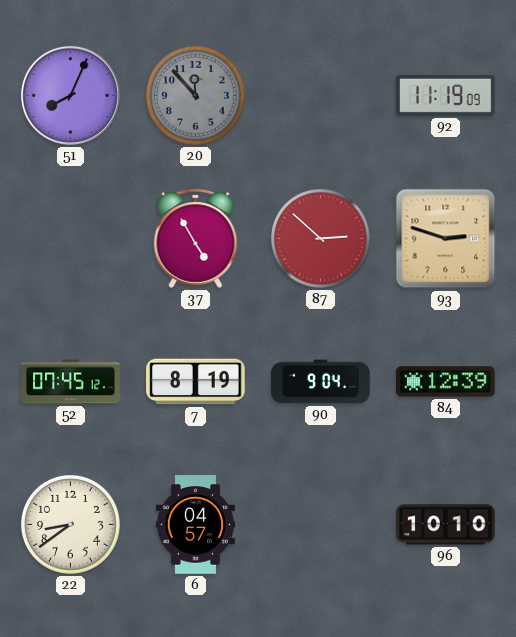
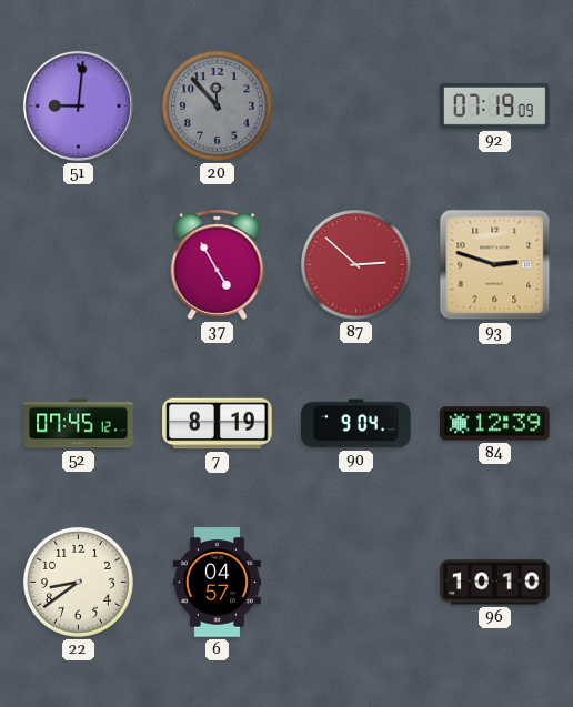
51: 8:04 -> 9:01
92: 11:19 -> 07:19
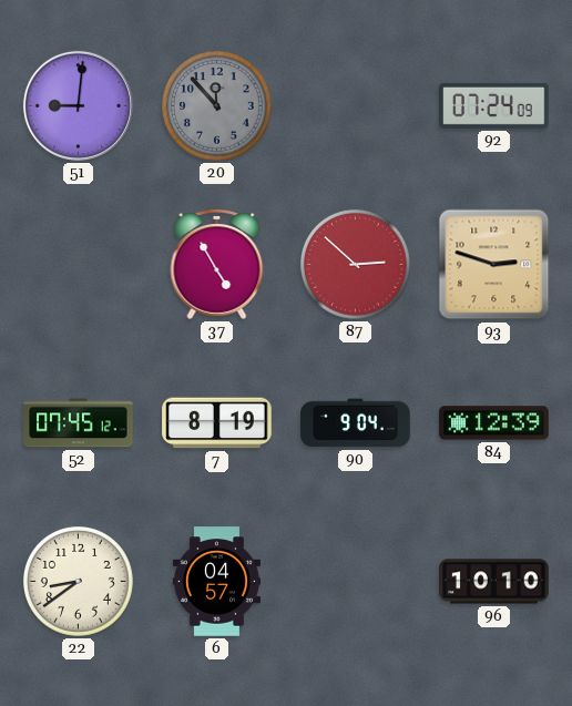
92: 07:19 -> 07:24
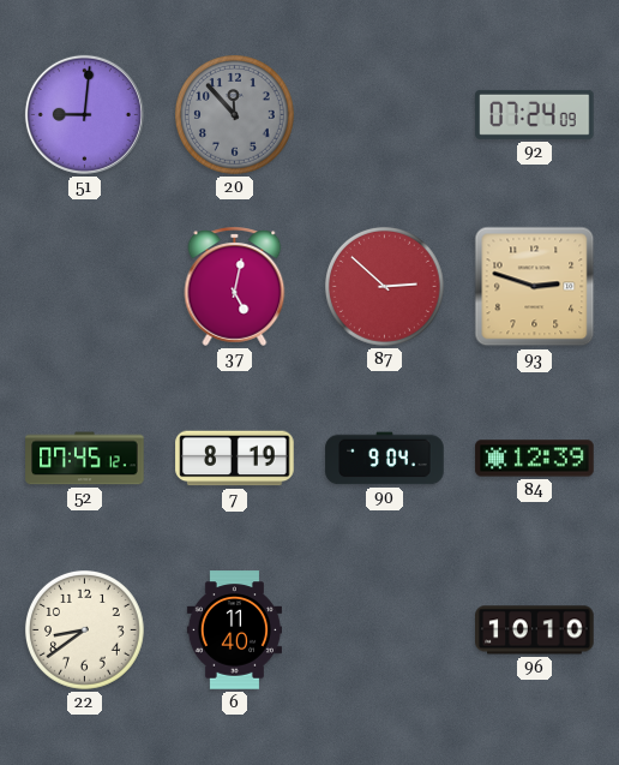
37: 4:55 -> 5:02
6: 04:57 -> 11:40
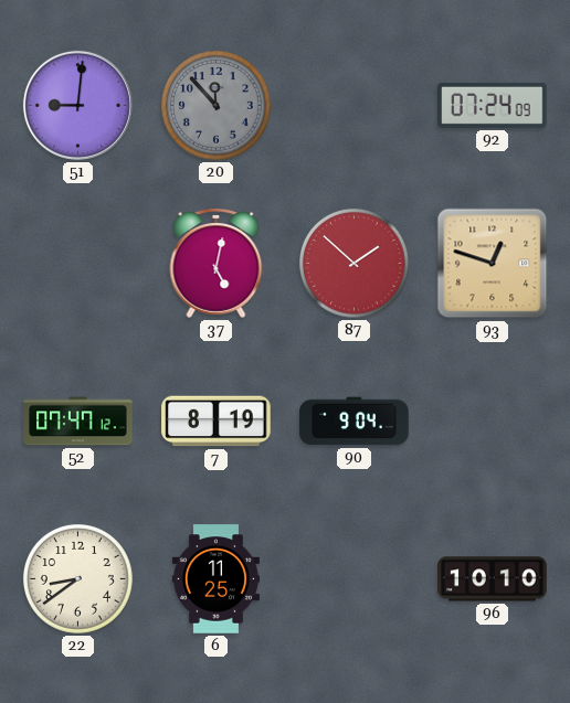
87: 2:52 -> 1:52
93: 2:48 -> 12:48
52: 07:45 -> 07:47
84: 12:39 -> none
6: 11:40 -> 11:25
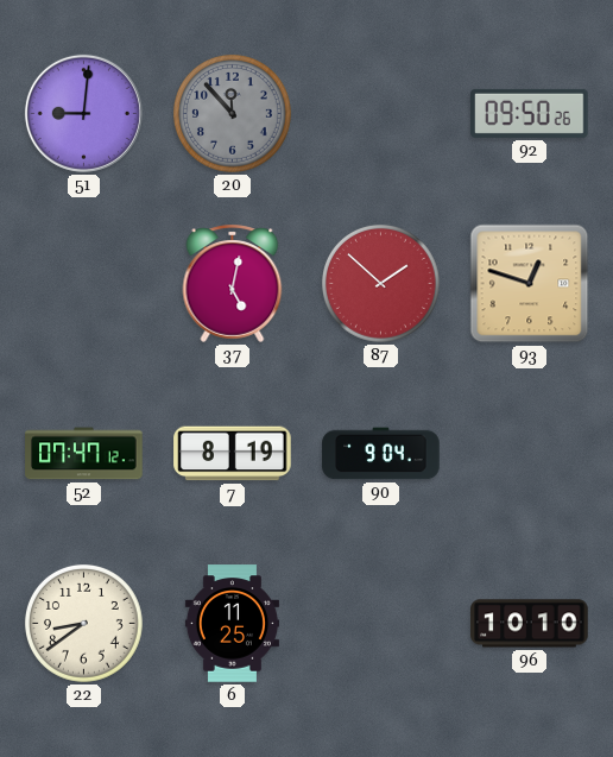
92: 07:24 -> 09:50
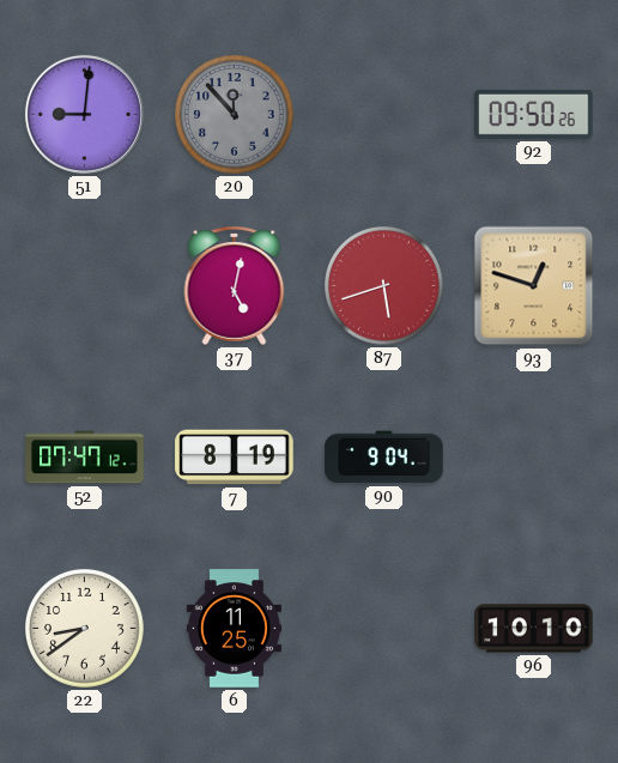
87: 1:52 -> 5:42
